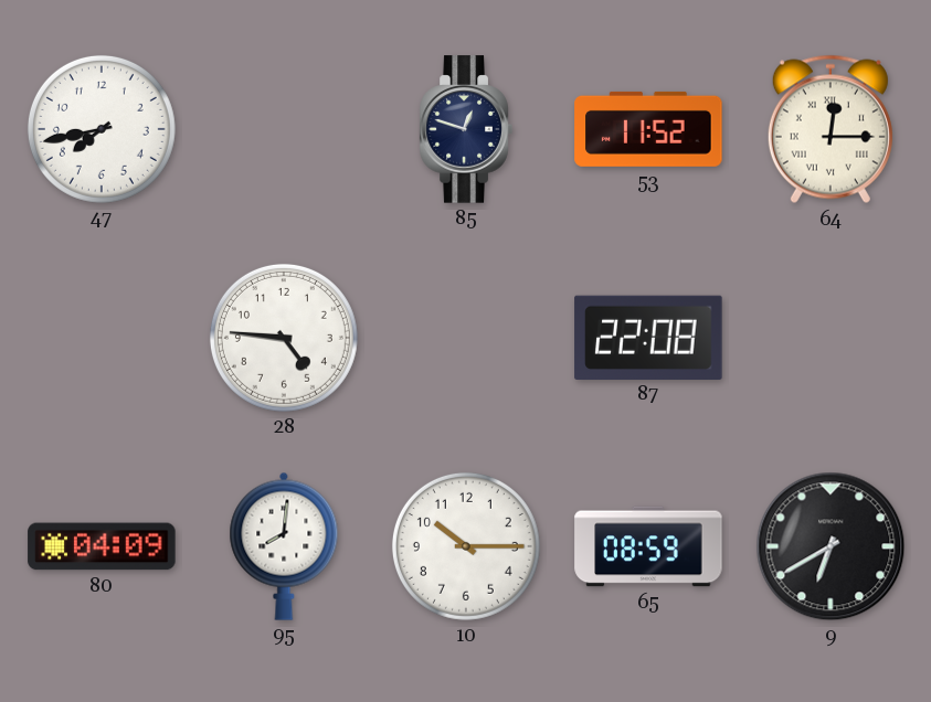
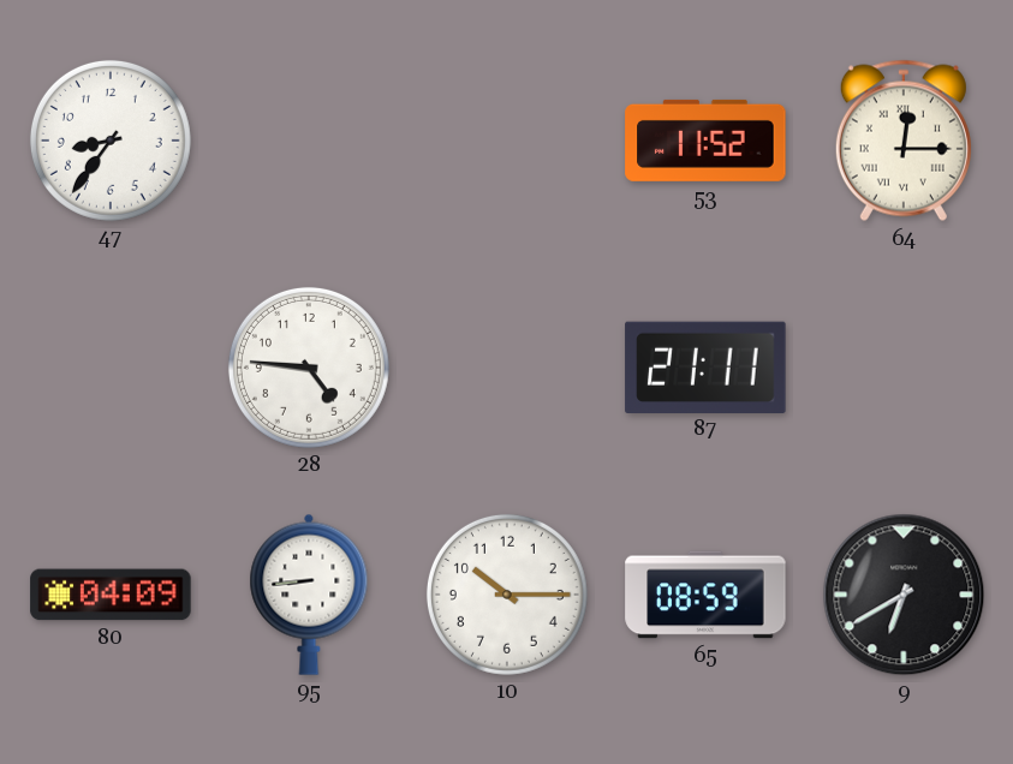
47: 7:43 -> 8:36
85: 12:48 -> none
87: 22:08 -> 21:11
95: 8:01 -> 8:44
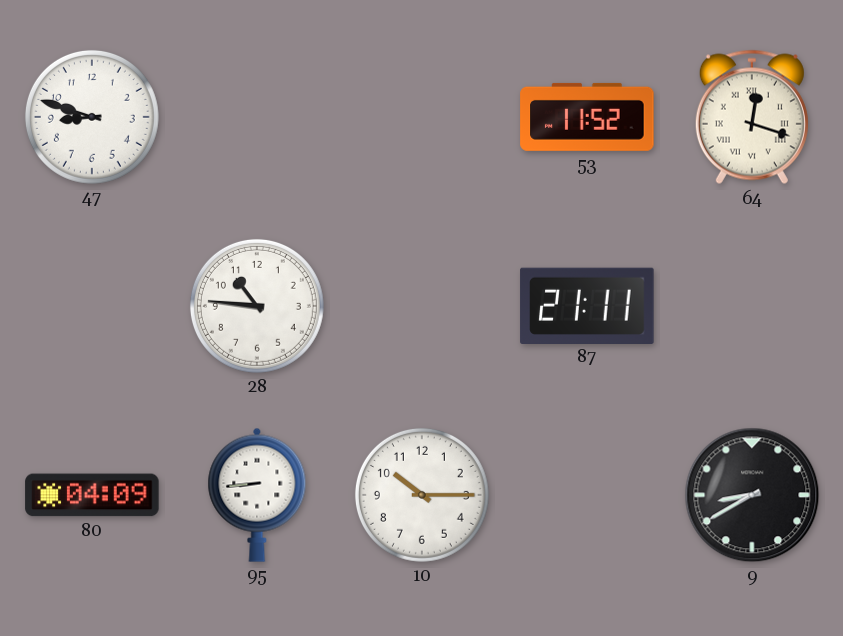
47: 8:36 -> 8:48
64: 12:15 -> 12:18
28: 4:46 -> 10:46
65: 08:59 -> none
9: 6:40 -> 8:40
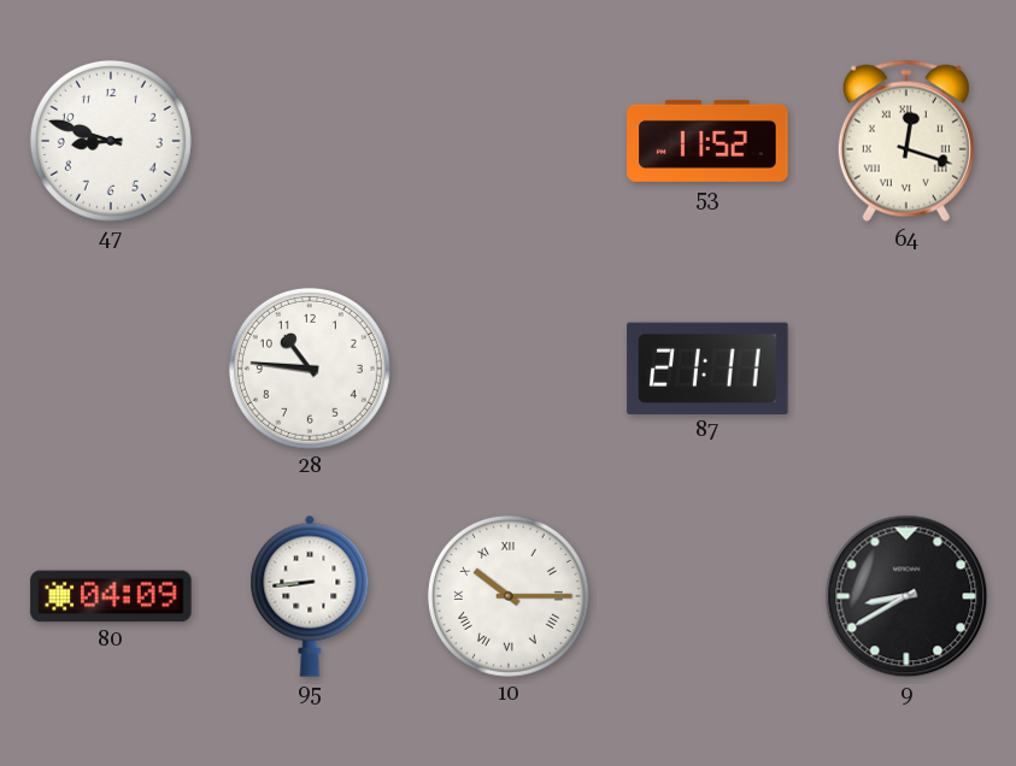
10 numerals: Arabic -> Roman
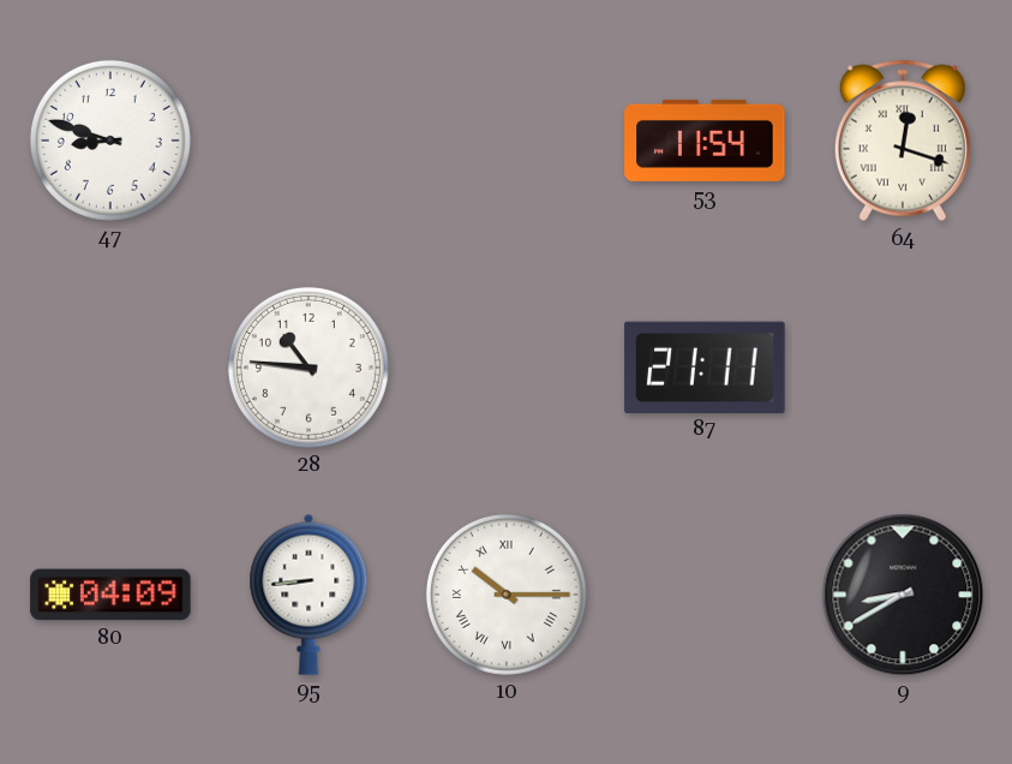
53: 11:52 -> 11:54
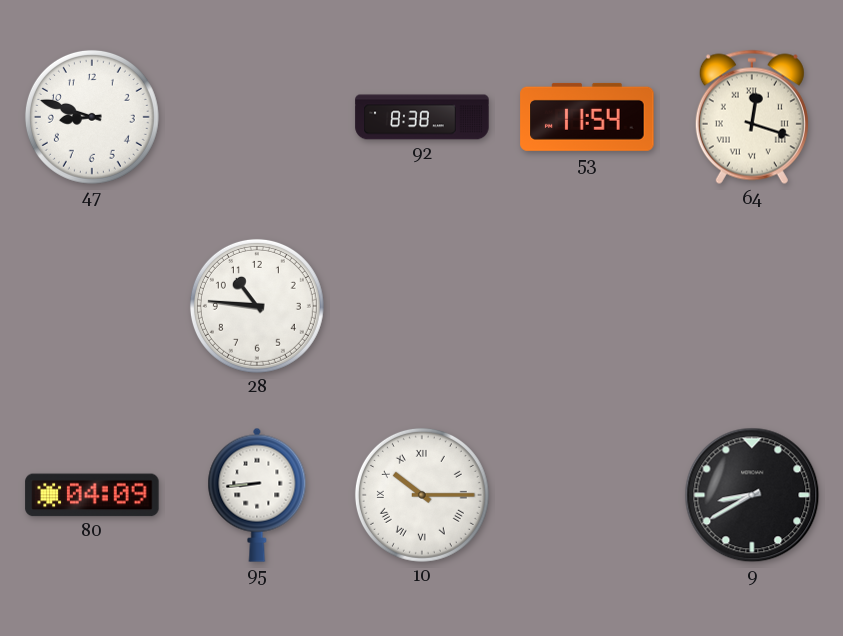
92: none -> 8:38
87: 21:11 -> none
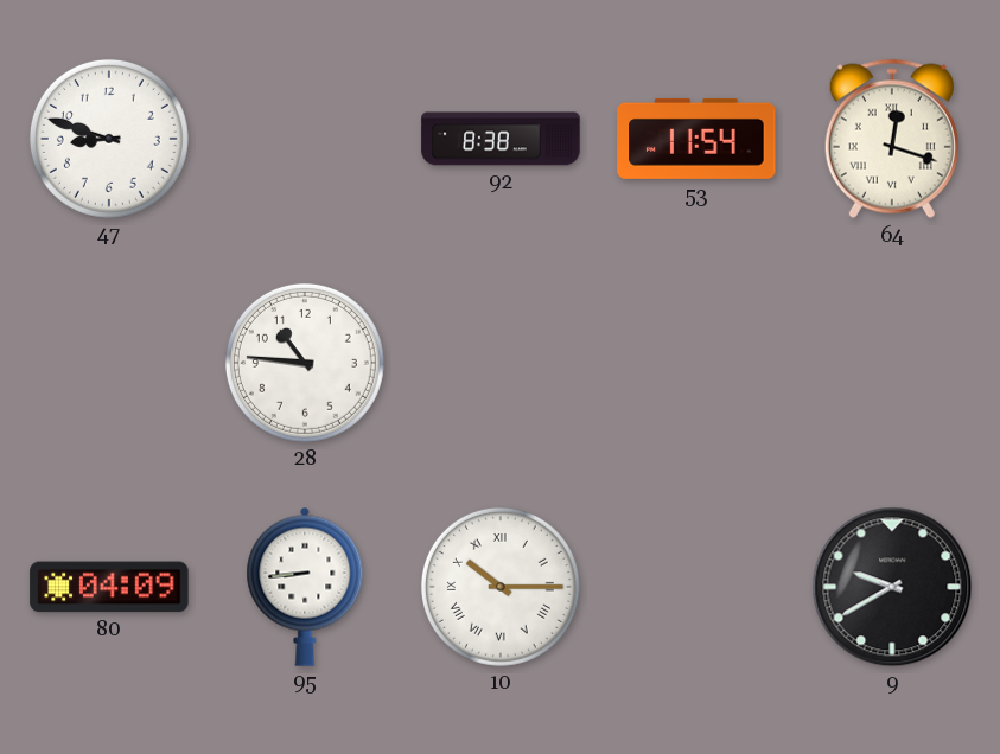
9: 8:40 -> 9:40
